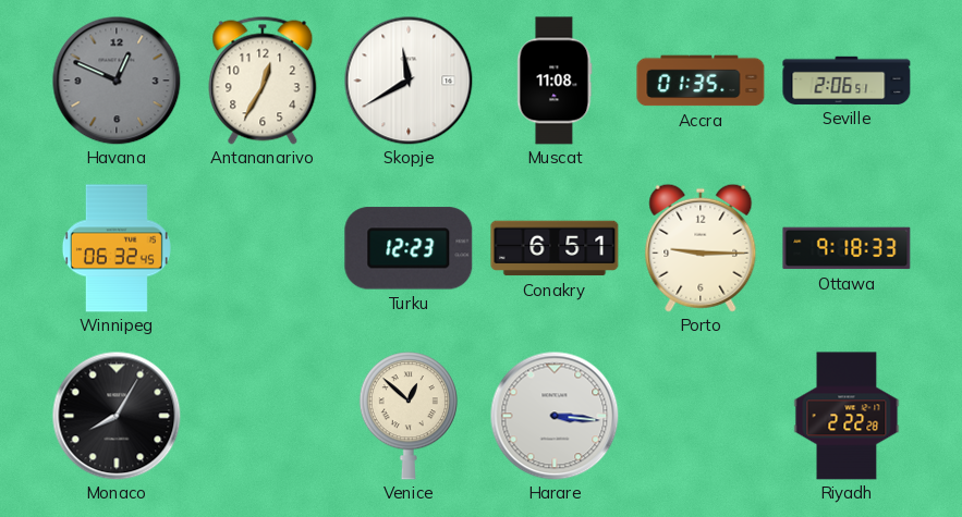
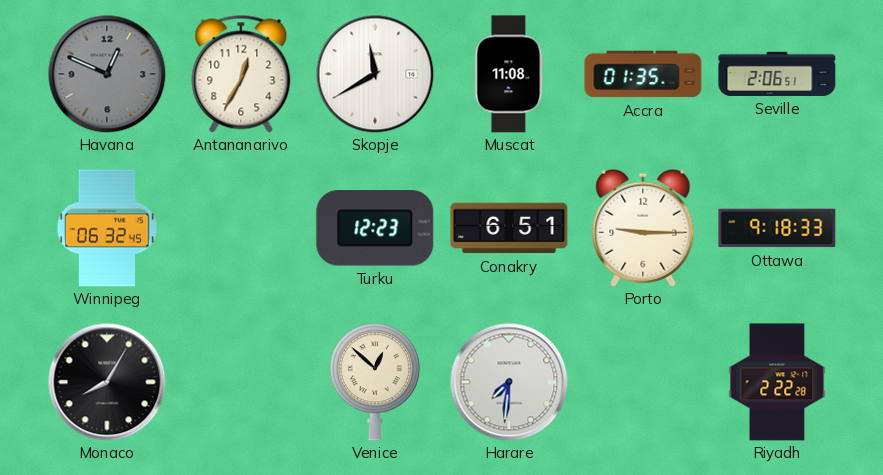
Harare: 3:16 -> 7:31
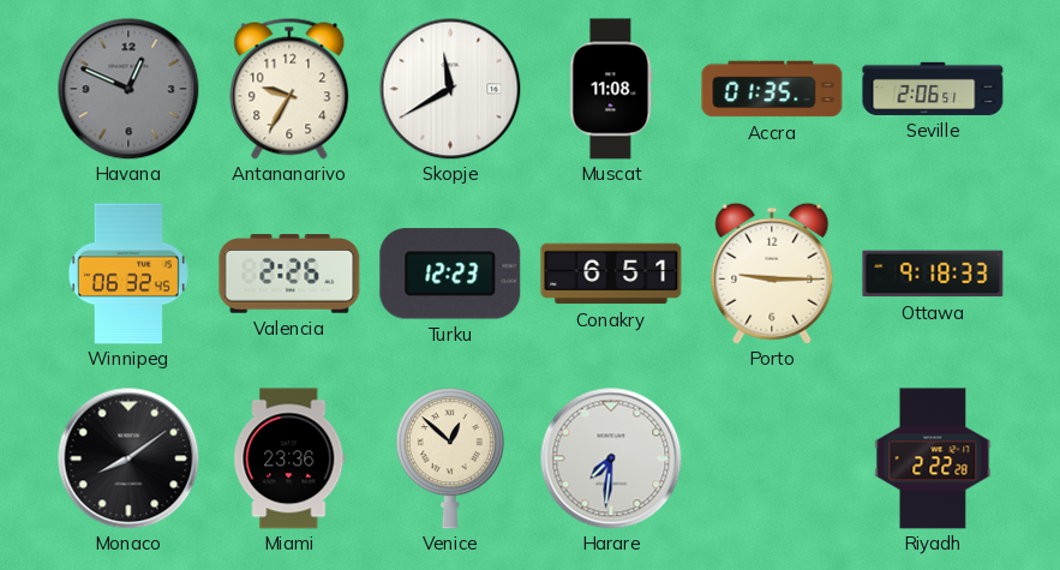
Antananarivo: 12:35 -> 9:35
Valencia: none -> 2:26
Monaco: 8:05 -> 8:09
Miami: none -> 23:36
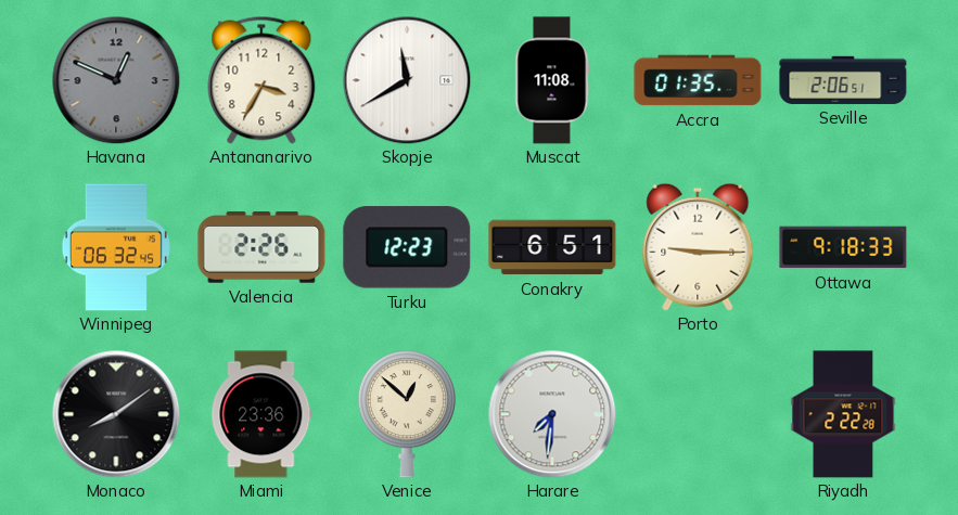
Antananarivo: 9:35 -> 3:35
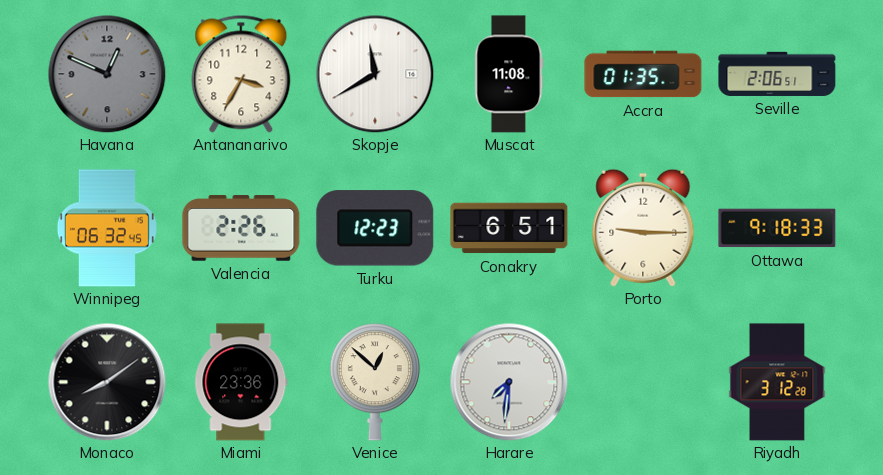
Riyadh: 2:22 -> 3:12
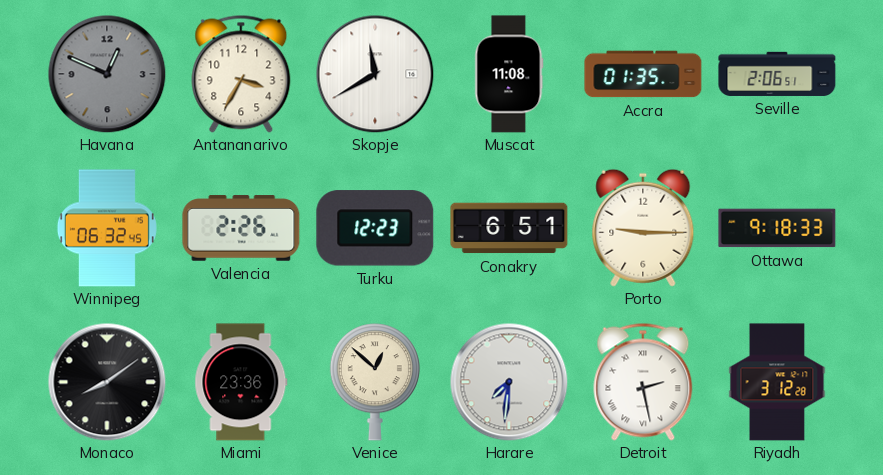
Detroit: none -> 2:28
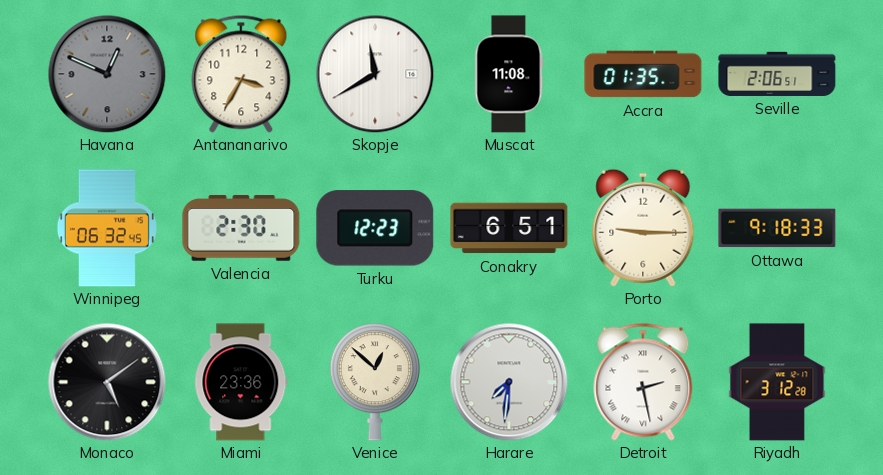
Valencia: 2:26 -> 2:30
Monaco: 8:09 -> 5:09
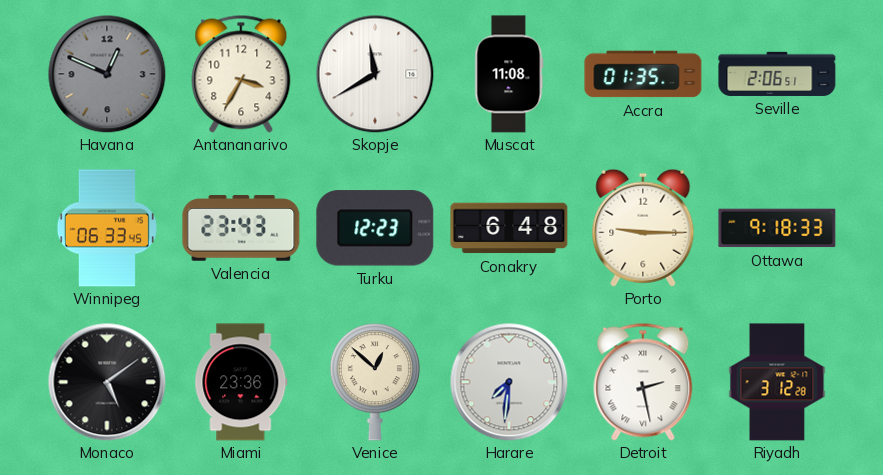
Winnipeg: 06:32 -> 06:33
Valencia: 2:30 -> 23:43
Conakry: 6:51 -> 6:48
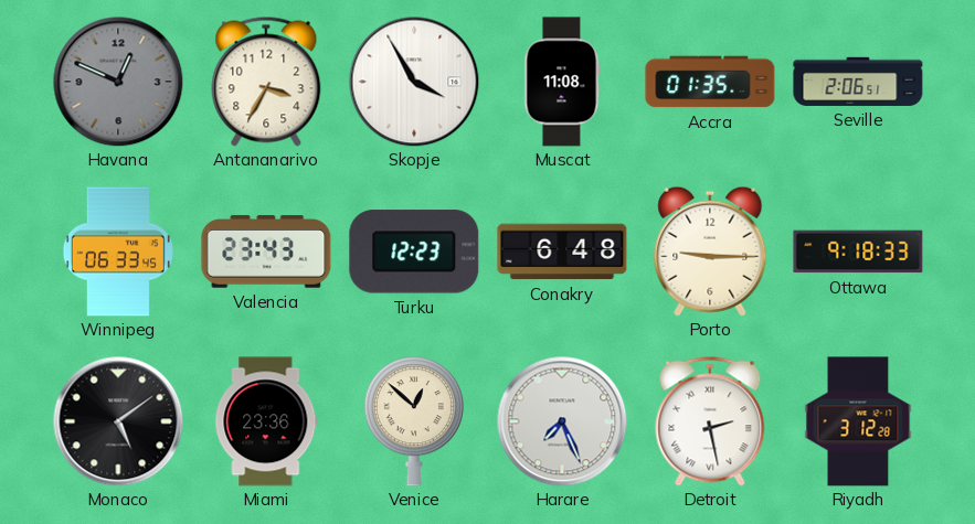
Skopje: 11:40 -> 3:55
Harare: 7:31 -> 7:26
